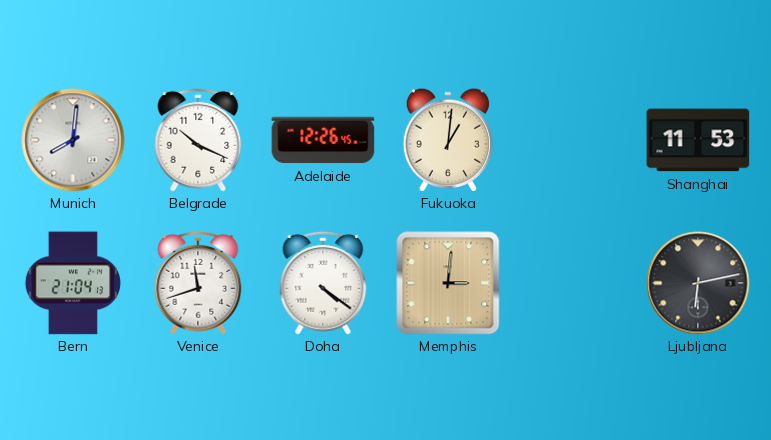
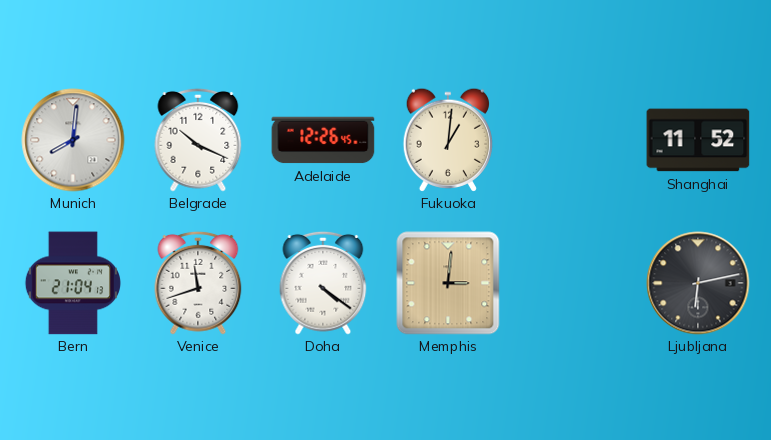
Shanghai: 11:53 -> 11:52
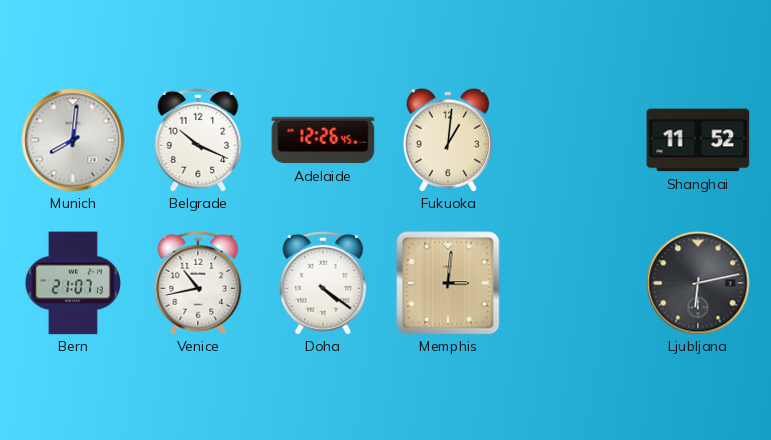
Bern: 21:04 -> 21:07
Venice: 11:42 -> 10:43
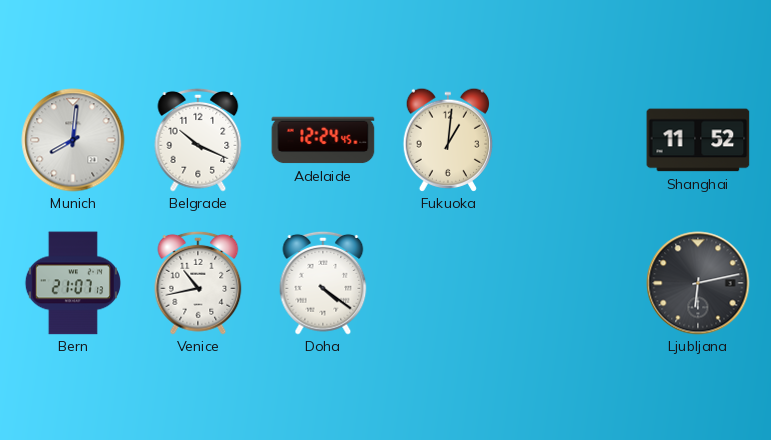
Adelaide: 12:26 -> 12:24
Memphis: 3:01 -> none
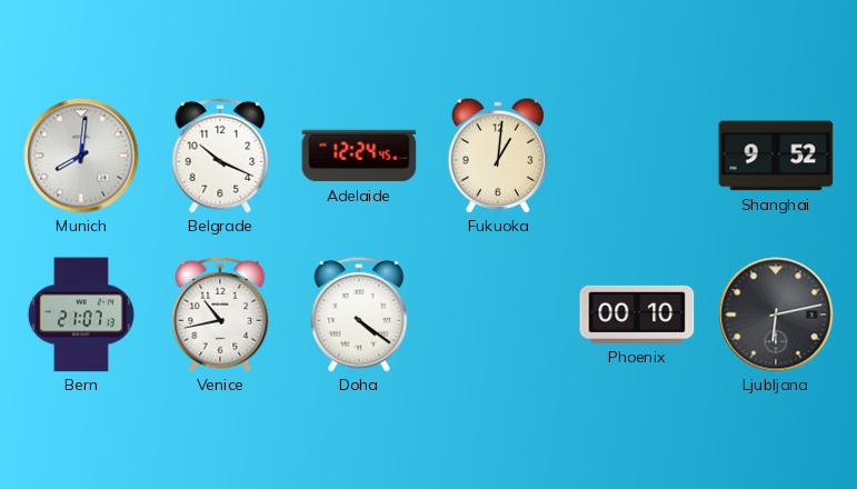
Shanghai: 11:52 -> 9:52
Phoenix: none -> 00:10
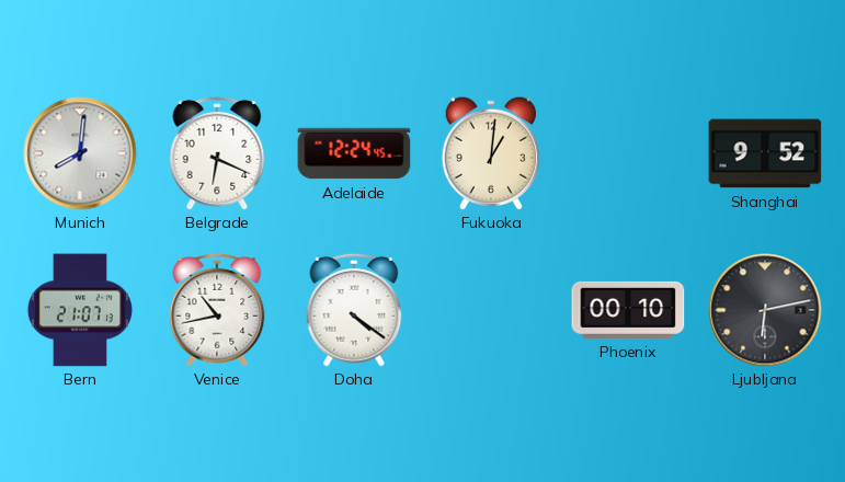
Belgrade: 10:19 -> 6:19
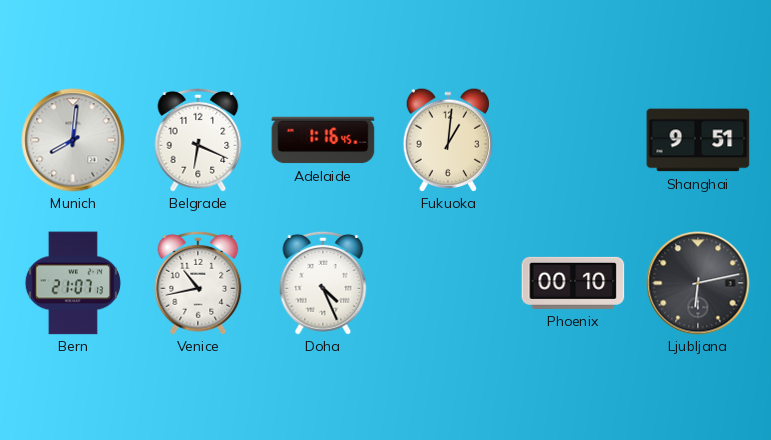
Adelaide: 12:24 -> 1:16
Shanghai: 9:52 -> 9:51
Doha: 4:21 -> 4:26
